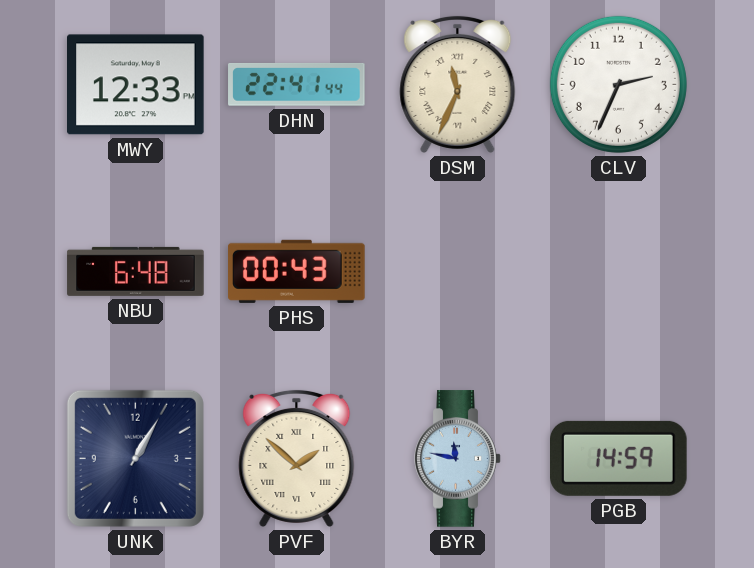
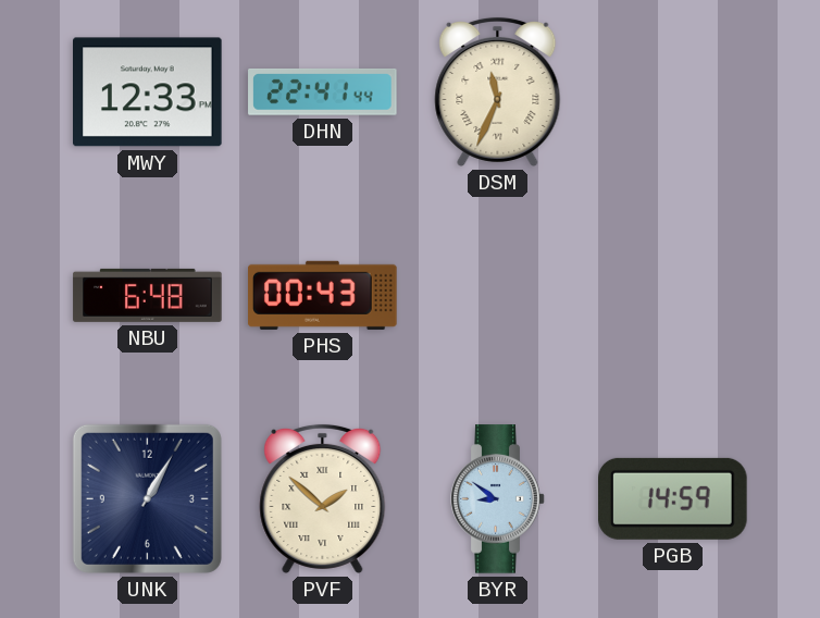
CLV: 2:34 -> none
BYR: 11:47 -> 8:51
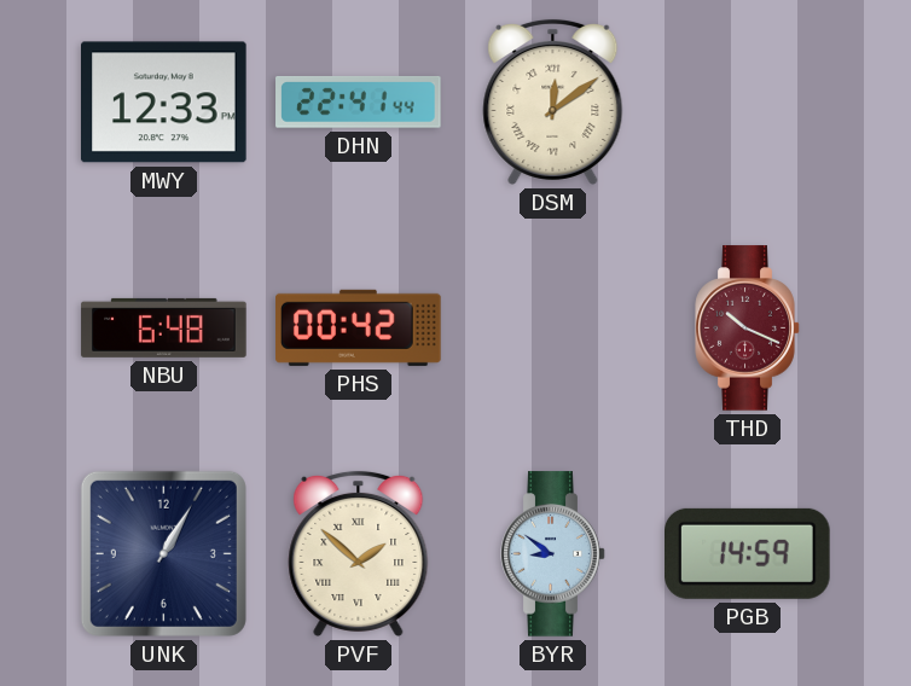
DSM: 11:34 -> 12:09
PHS: 00:43 -> 00:42
THD: none -> 10:19
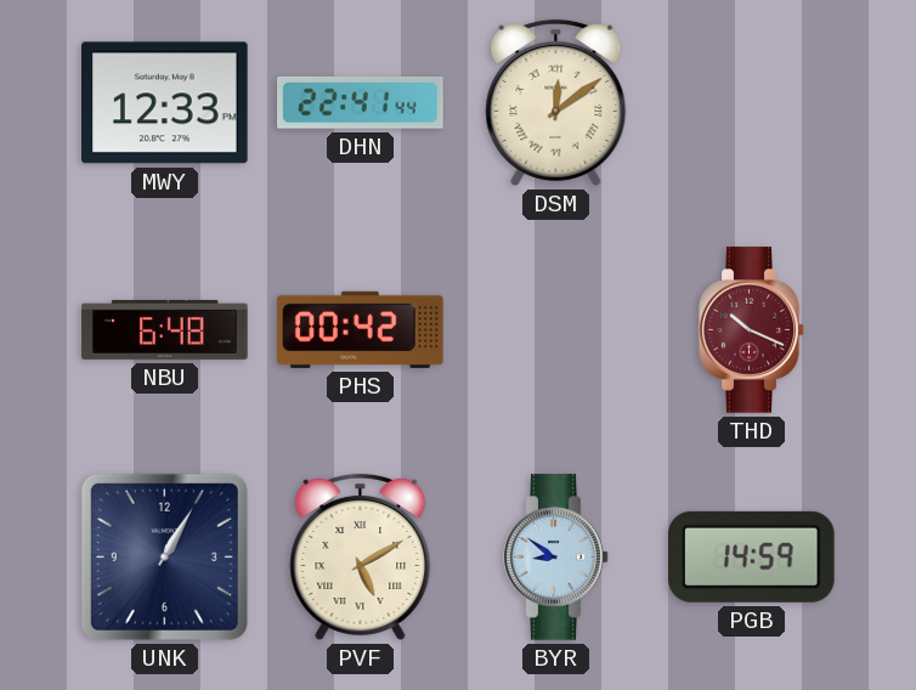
PVF: 1:52 -> 5:10
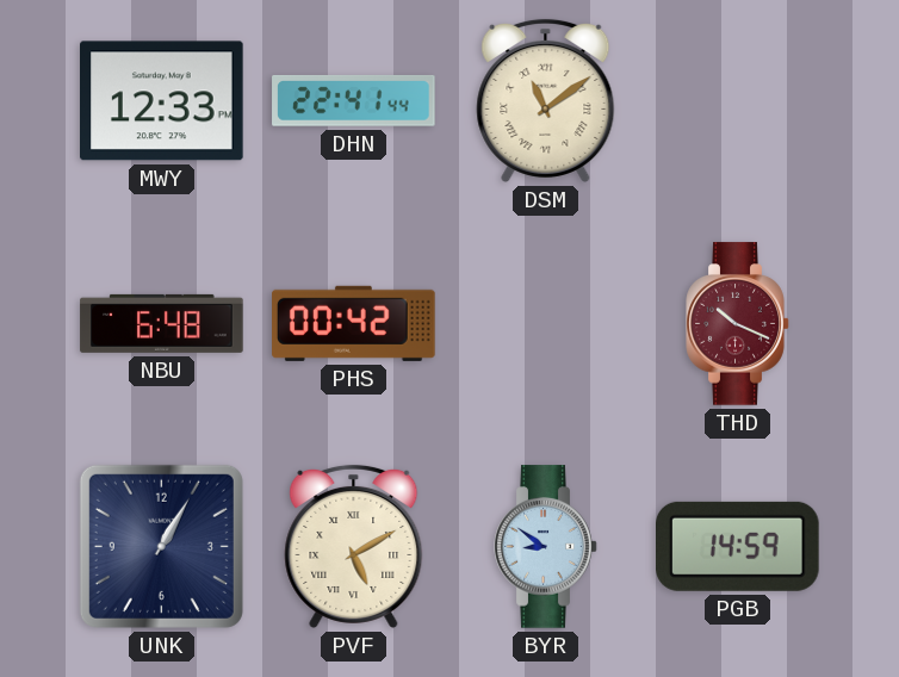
DSM: 12:09 -> 11:09
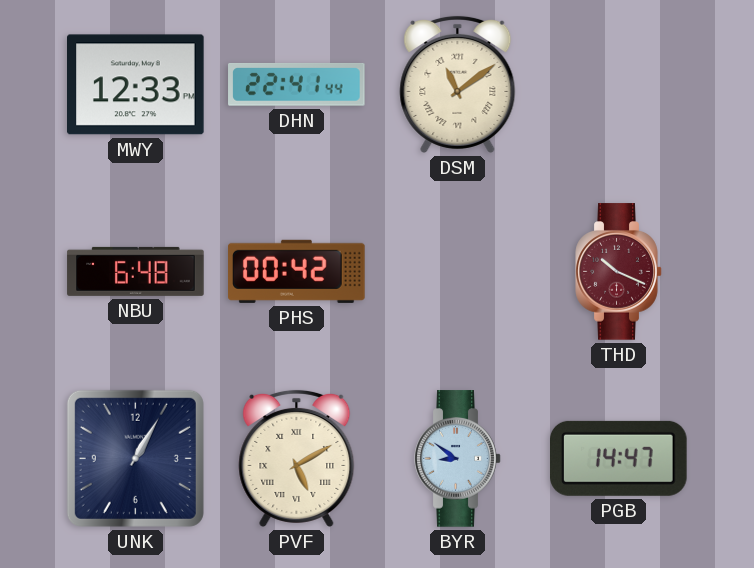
PGB: 14:59 -> 14:47
